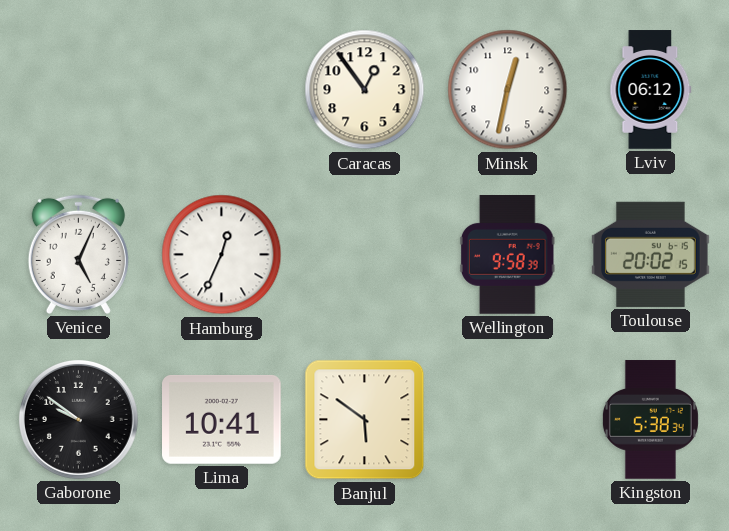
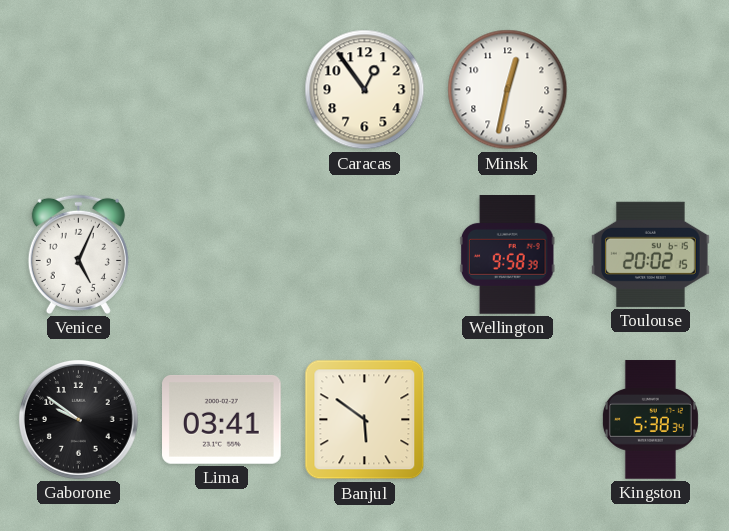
Lviv: 06:12 -> none
Hamburg: 12:34 -> none
Lima: 10:41 -> 03:41
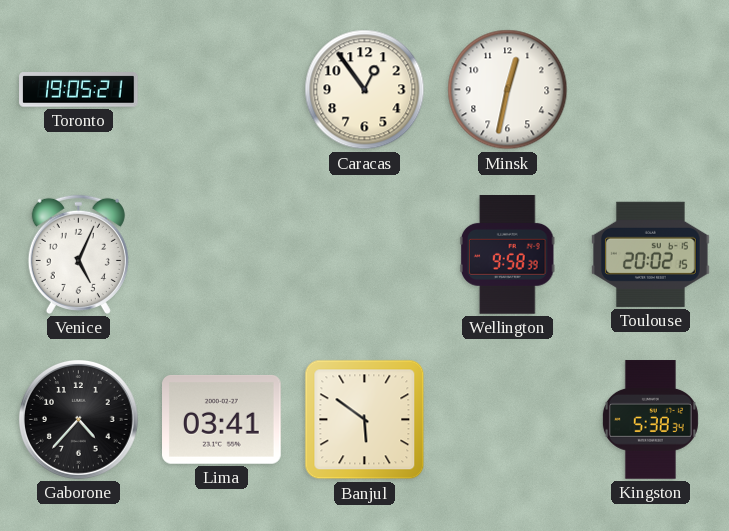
Toronto: none -> 19:05
Gaborone: 9:51 -> 4:37
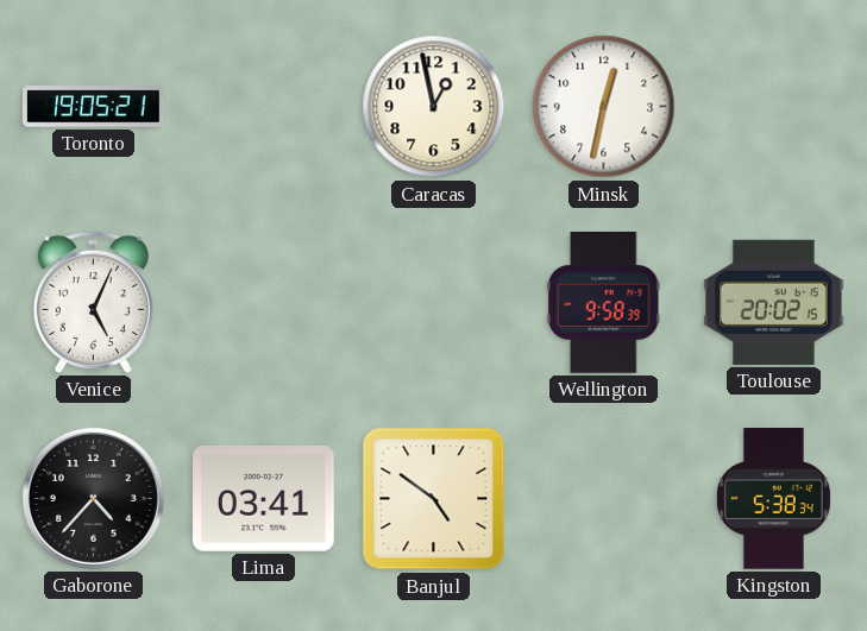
Caracas: 12:54 -> 12:58
Banjul: 5:51 -> 4:51
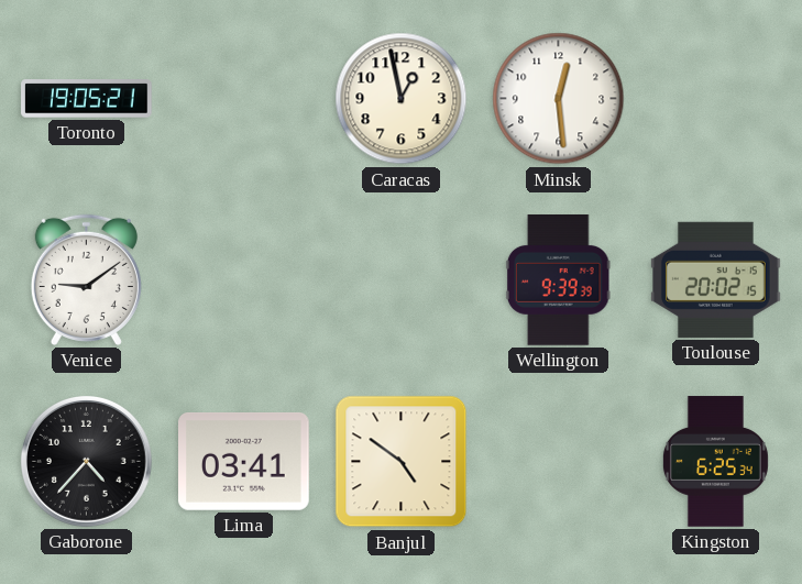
Minsk: 12:32 -> 12:29
Venice: 5:04 -> 9:09
Wellington: 9:58 -> 9:39
Kingston: 5:38 -> 6:25
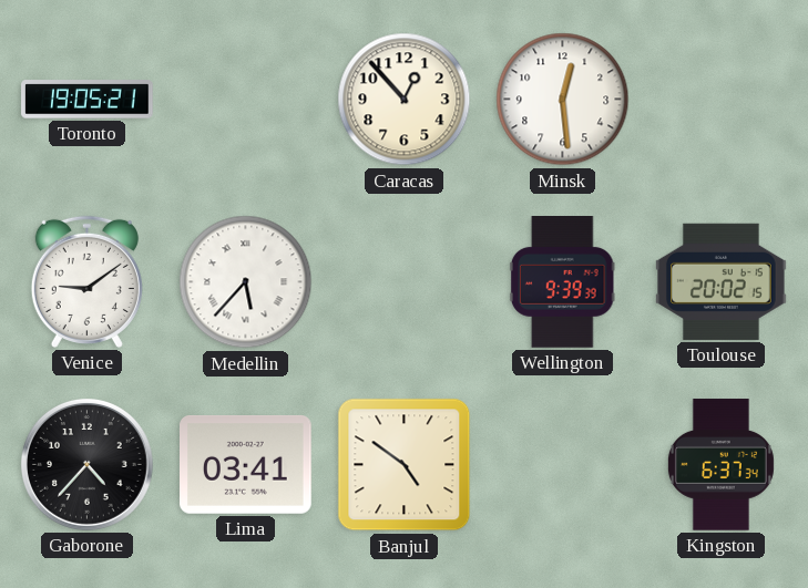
Caracas: 12:58 -> 12:53
Medellin: none -> 5:37
Kingston: 6:25 -> 6:37
